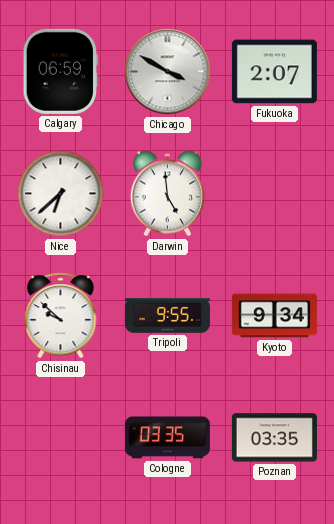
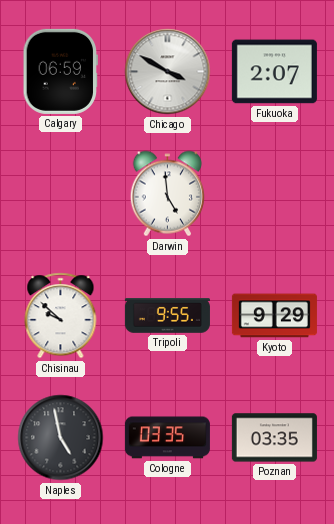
Nice: 6:38 -> none
Kyoto: 9:34 -> 9:29
Naples: none -> 4:58
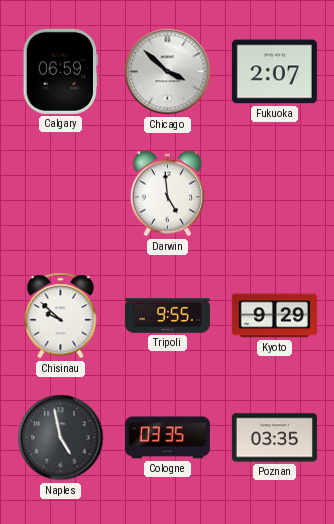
Chicago: 3:50 -> 3:52
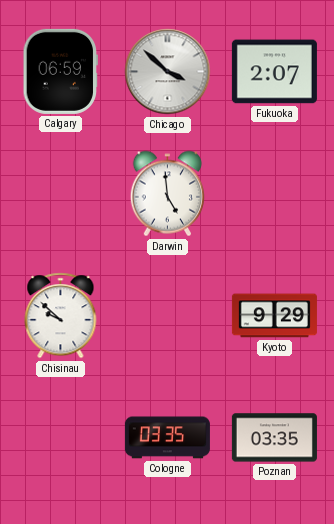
Tripoli: 9:55 -> none
Naples: 4:58 -> none
